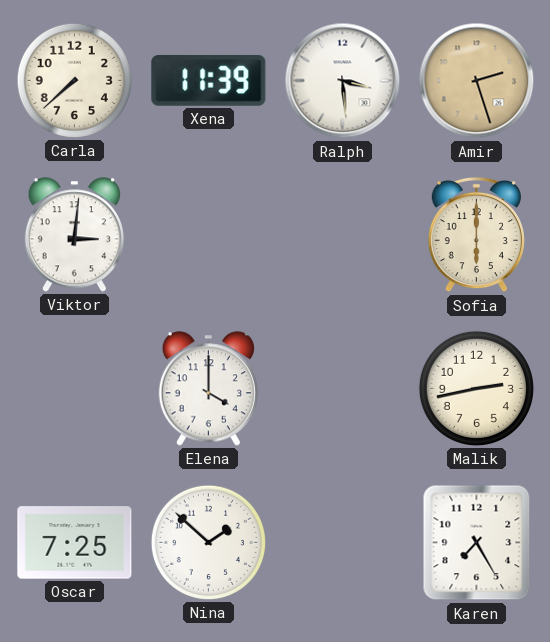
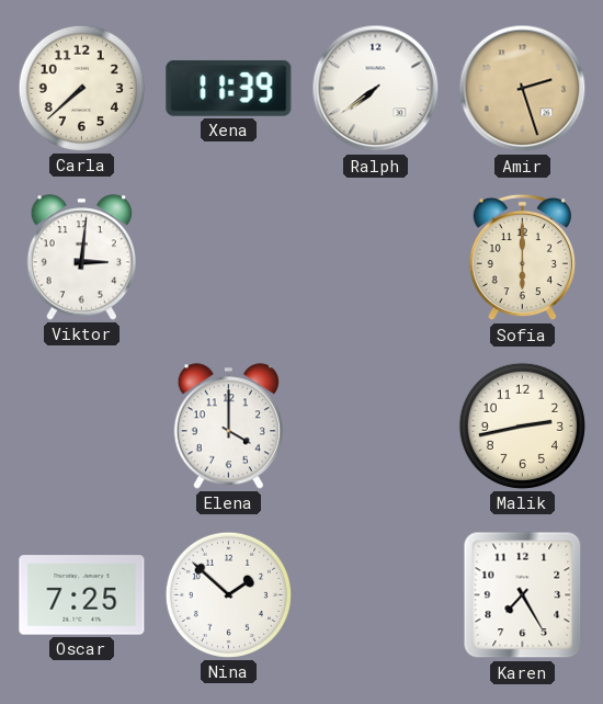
Ralph: 3:29 -> 7:39
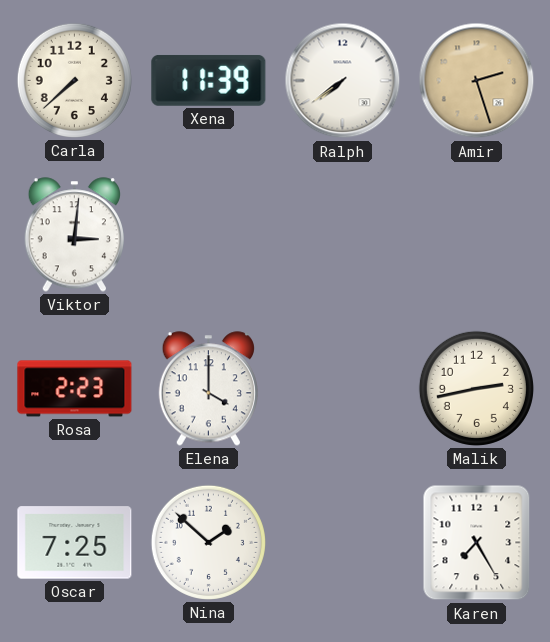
Sofia: 6:00 -> none
Rosa: none -> 2:23
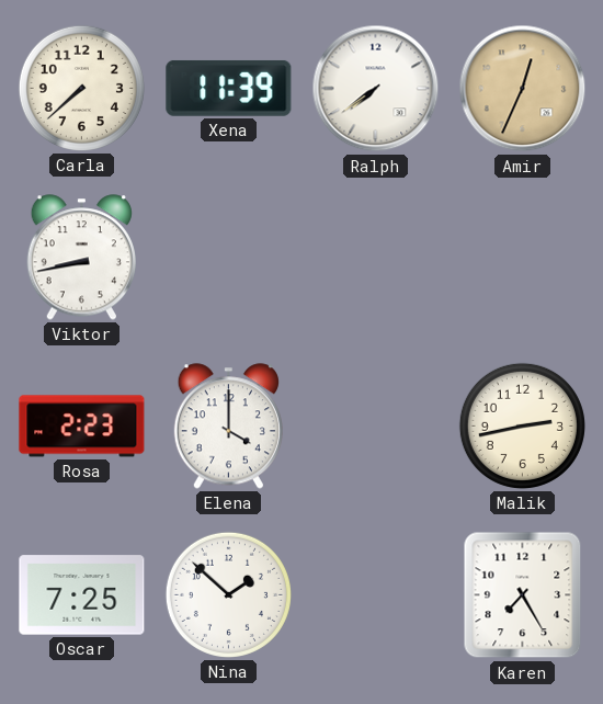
Amir: 2:27 -> 12:34
Viktor: 3:01 -> 8:43
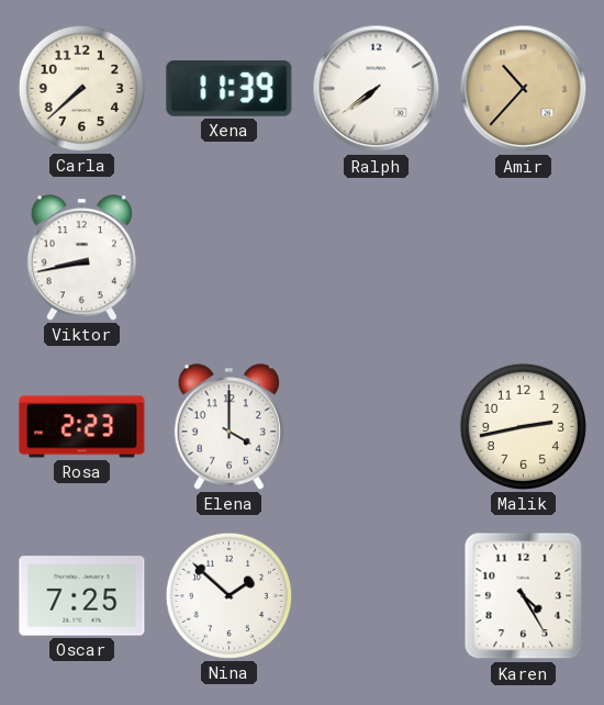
Amir: 12:34 -> 10:37
Karen: 7:25 -> 4:25
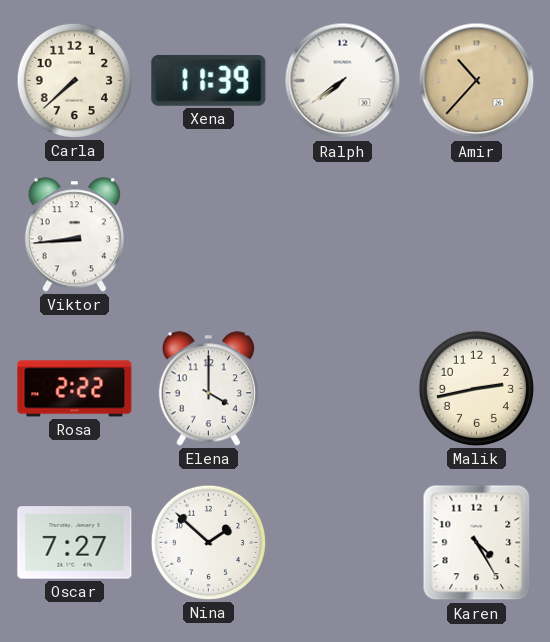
Viktor: 8:43 -> 8:44
Rosa: 2:23 -> 2:22
Oscar: 7:25 -> 7:27
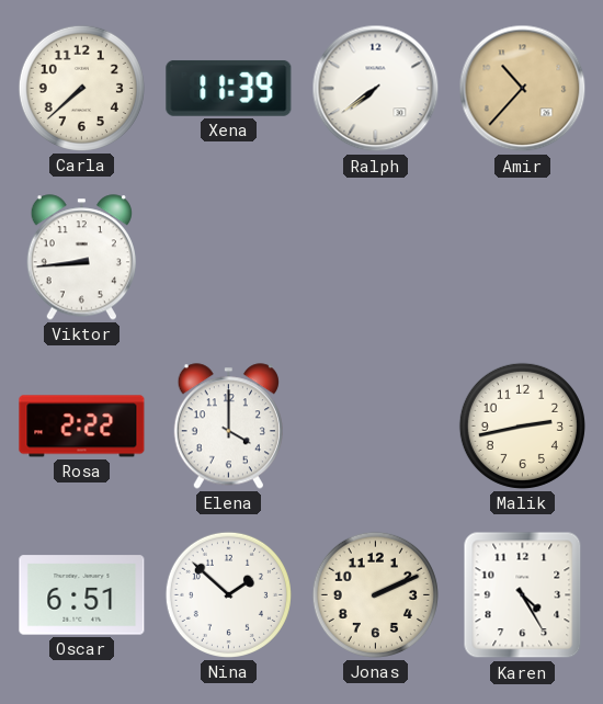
Oscar: 7:27 -> 6:51
Jonas: none -> 2:11
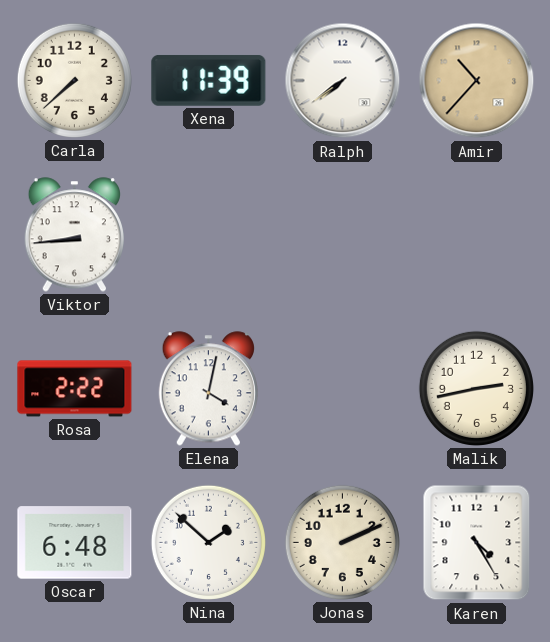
Elena: 4:00 -> 4:02
Oscar: 6:51 -> 6:48
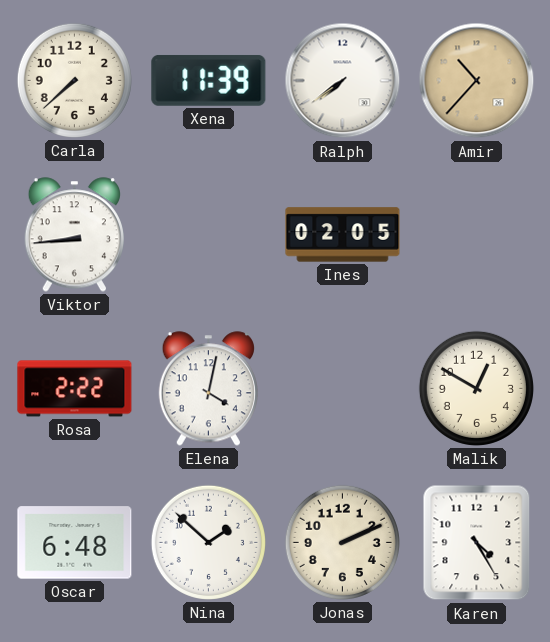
Ines: none -> 02:05
Malik: 2:43 -> 12:50
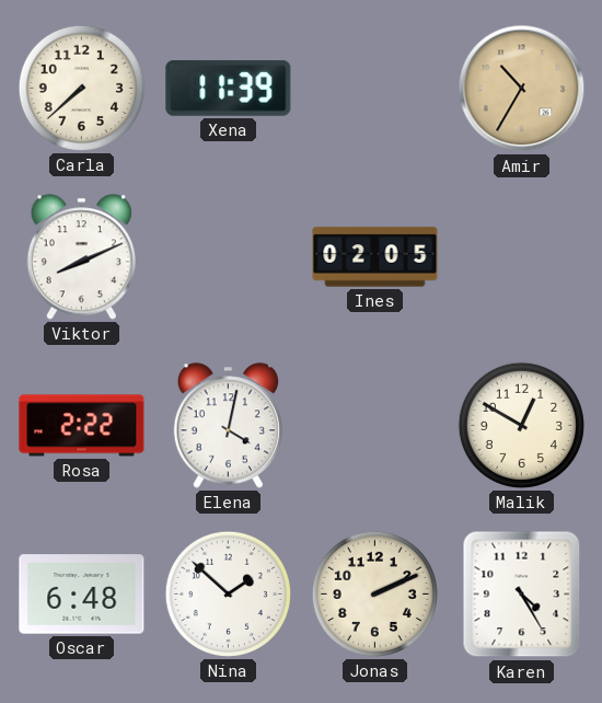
Ralph: 7:39 -> none
Amir: 10:37 -> 10:35
Viktor: 8:44 -> 8:11
